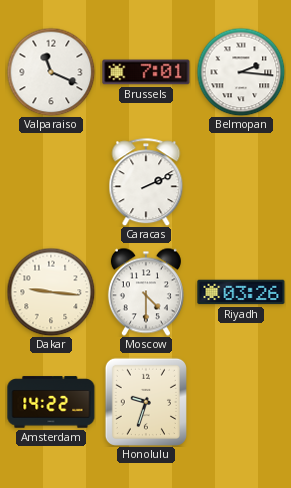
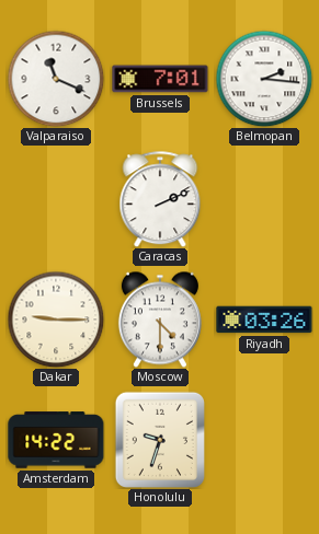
Dakar: 9:16 -> 9:15
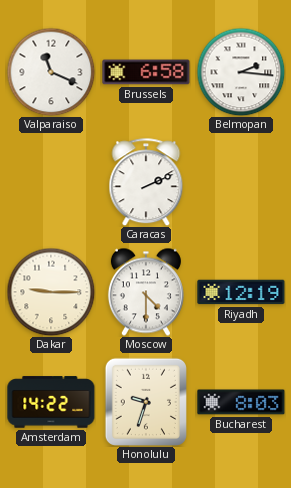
Brussels: 7:01 -> 6:58
Riyadh: 03:26 -> 12:19
Bucharest: none -> 8:03
